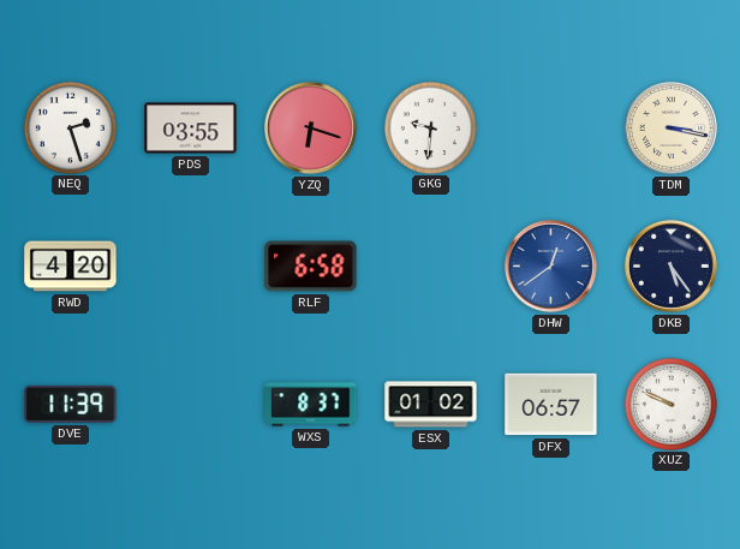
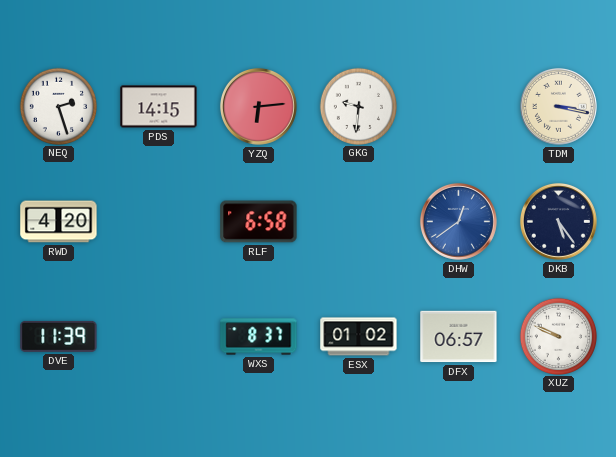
PDS: 03:55 -> 14:15
YZQ: 6:18 -> 6:14
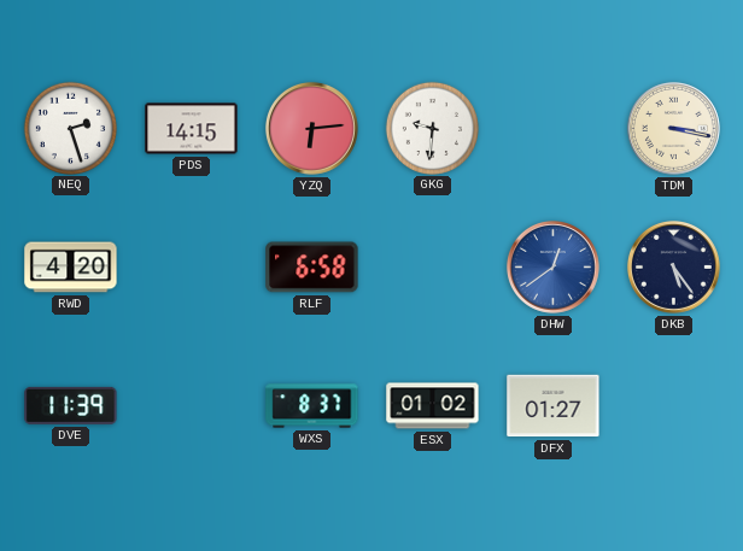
DFX: 06:57 -> 01:27
XUZ: 9:49 -> none
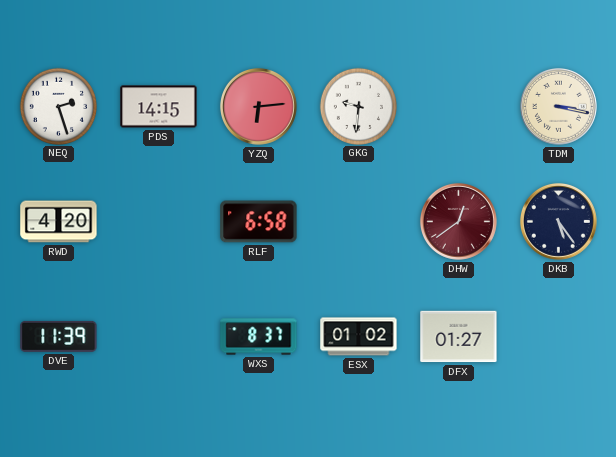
DHW dial: blue -> burgundy
